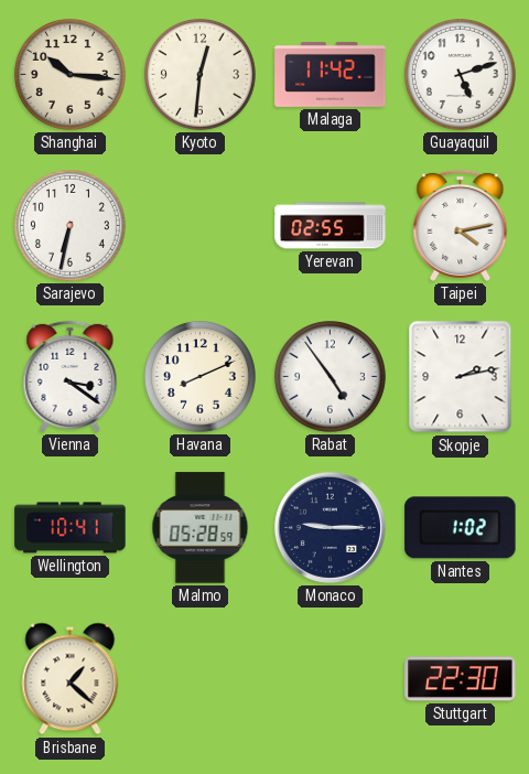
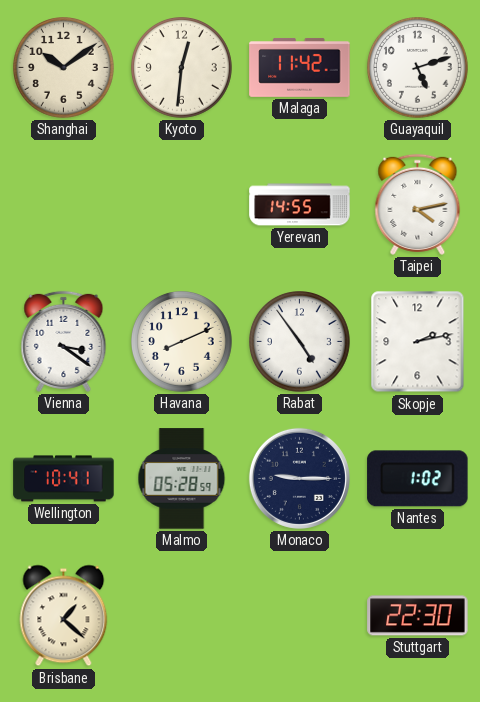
Shanghai: 10:16 -> 10:09
Sarajevo: 6:32 -> none
Yerevan: 02:55 -> 14:55
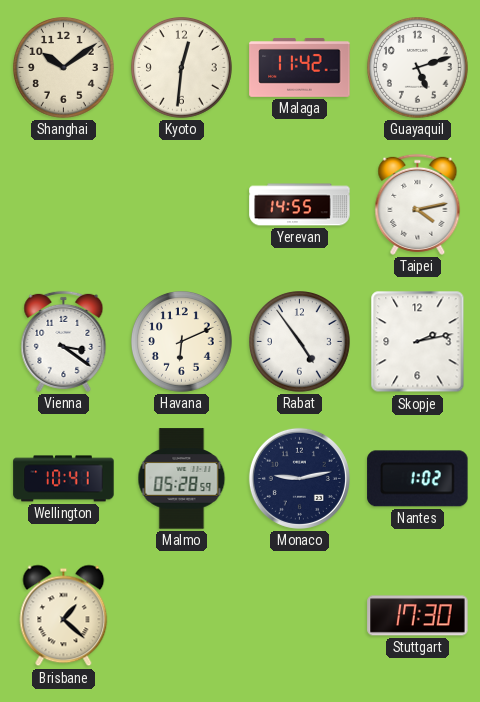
Havana: 8:11 -> 6:11
Monaco: 9:15 -> 9:13
Stuttgart: 22:30 -> 17:30
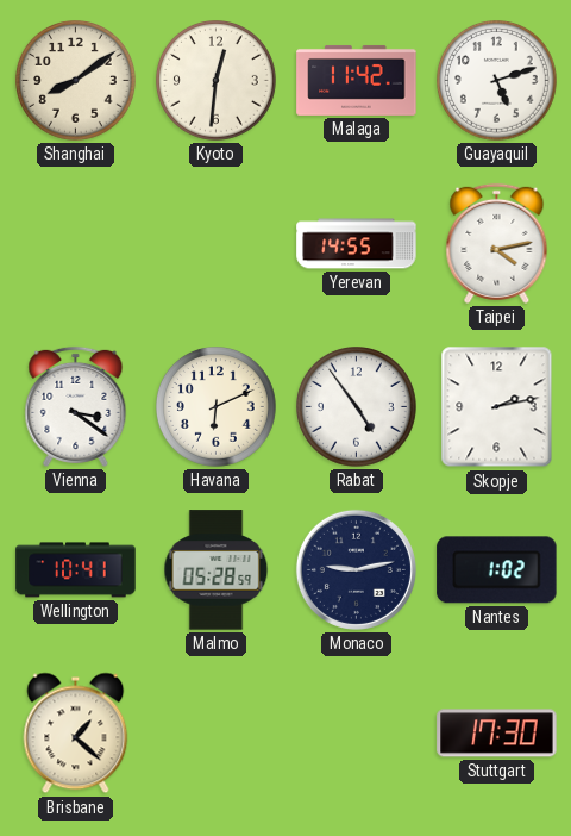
Shanghai: 10:09 -> 8:09
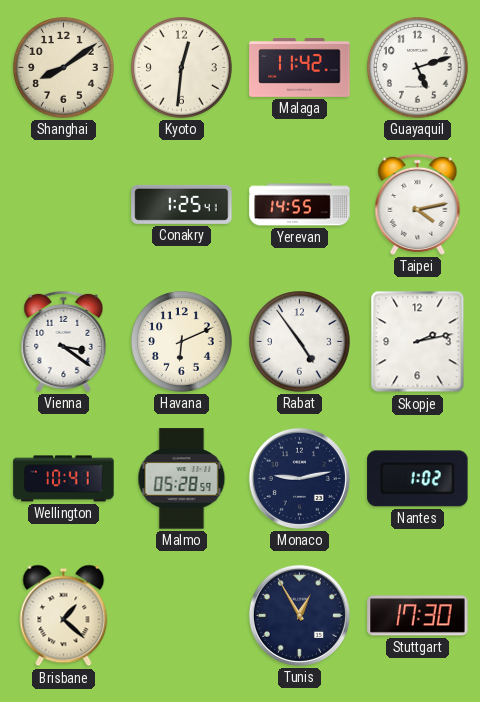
Conakry: none -> 1:25
Tunis: none -> 12:55
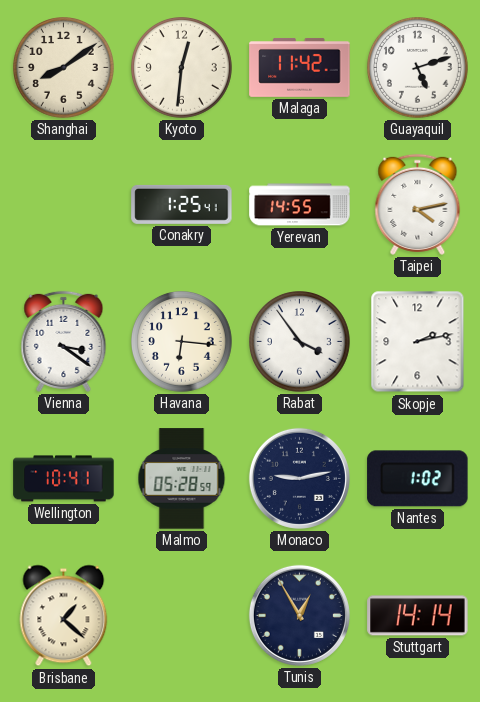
Havana: 6:11 -> 6:16
Rabat: 4:54 -> 3:54
Stuttgart: 17:30 -> 14:14
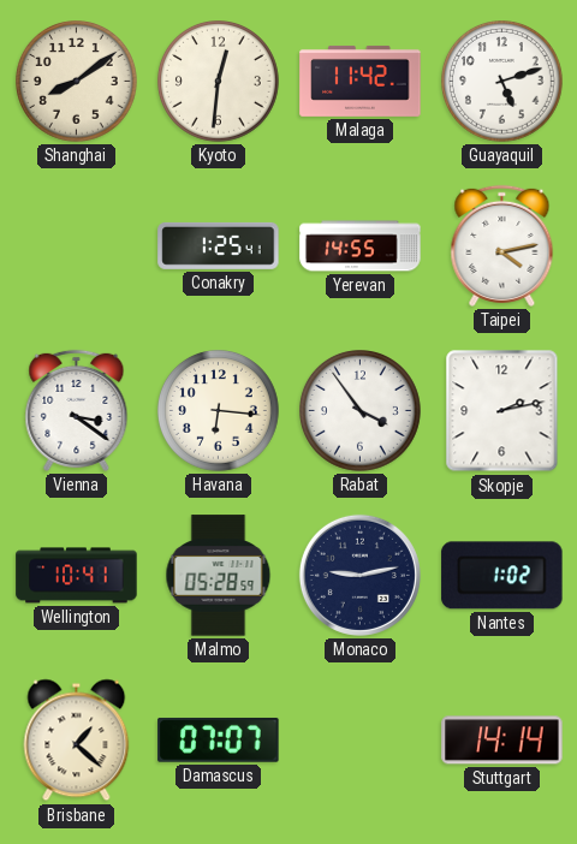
Damascus: none -> 07:07
Tunis: 12:55 -> none
